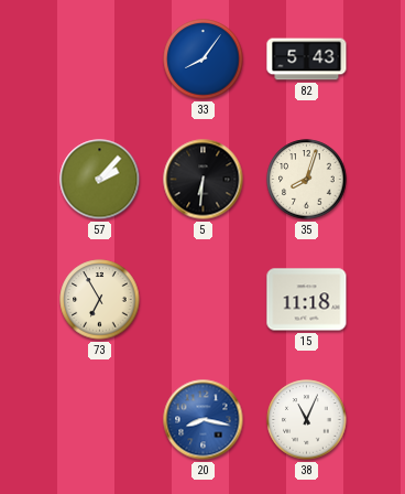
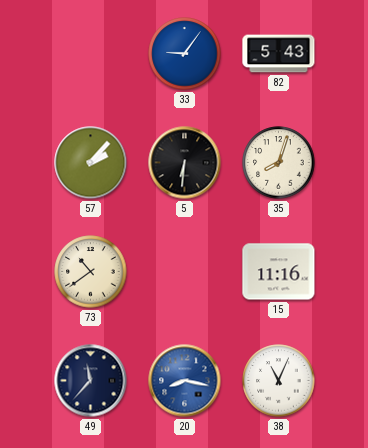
33: 8:06 -> 9:06
73: 6:55 -> 10:39
15: 11:18 -> 11:16
49: none -> 11:37
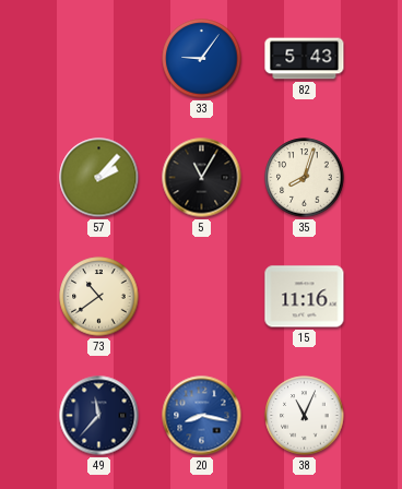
5: 6:31 -> 11:05
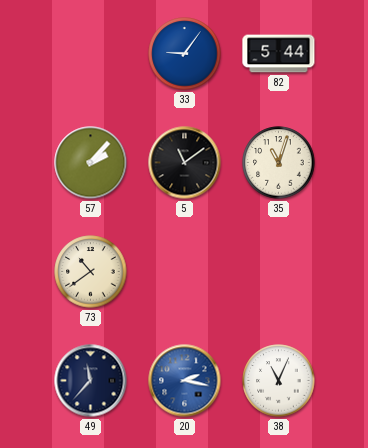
82: 5:43 -> 5:44
5: 11:05 -> 11:09
35: 8:03 -> 11:03
15: 11:16 -> none
20: 8:17 -> 2:17
